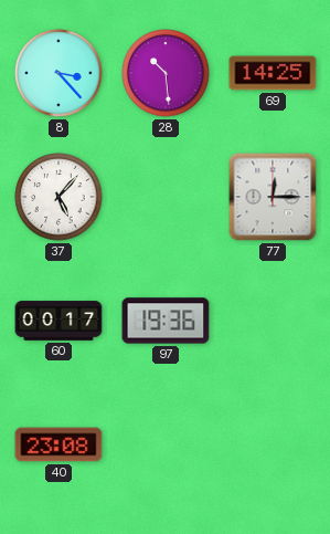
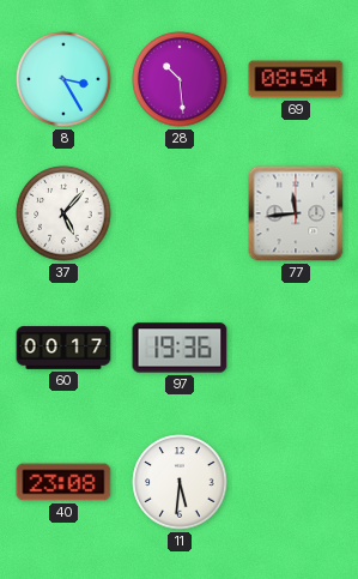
8: 3:23 -> 3:25
69: 14:25 -> 08:54
77: 12:15 -> 11:44
11: none -> 5:31
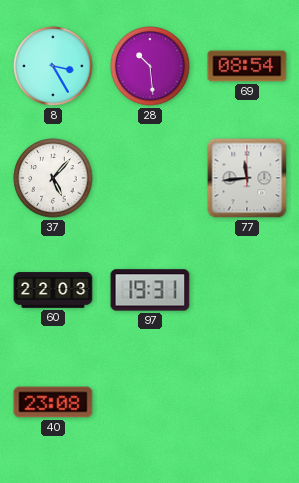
60: 00:17 -> 22:03
97: 19:36 -> 19:31
11: 5:31 -> none
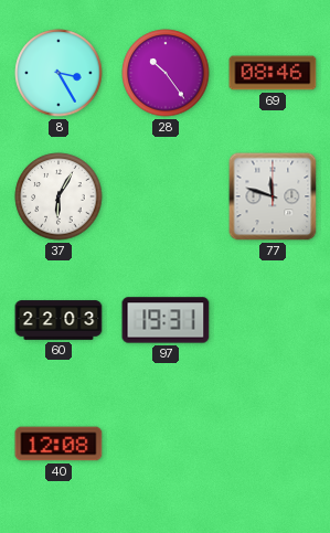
28: 10:29 -> 10:24
69: 08:54 -> 08:46
37: 5:07 -> 6:05
77: 11:44 -> 11:48
40: 23:08 -> 12:08
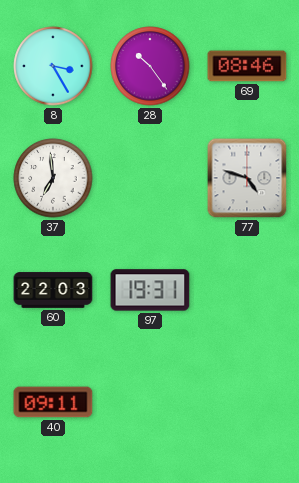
37: 6:05 -> 6:59
77: 11:48 -> 4:48
40: 12:08 -> 09:11
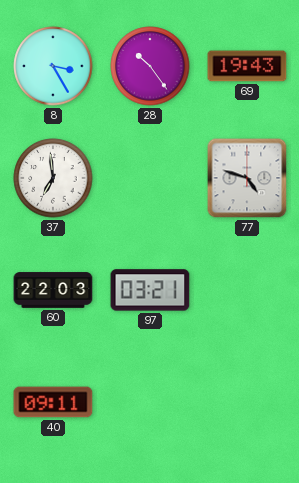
69: 08:46 -> 19:43
97: 19:31 -> 03:21
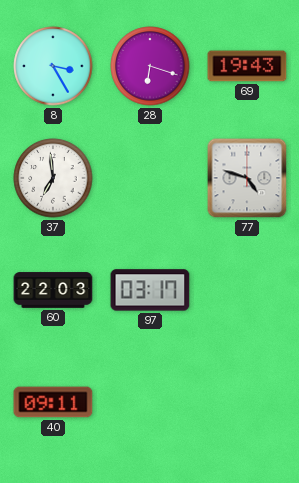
28: 10:24 -> 6:18
97: 03:21 -> 03:17
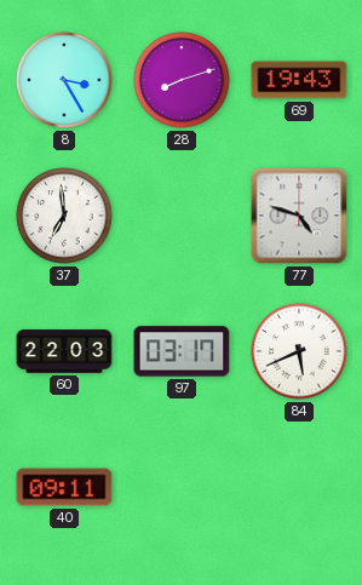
28: 6:18 -> 8:12
84: none -> 5:41
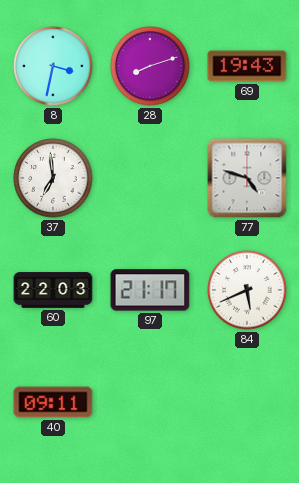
8: 3:25 -> 3:32
97: 03:17 -> 21:17
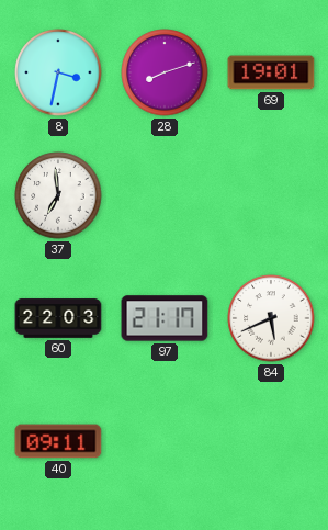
69: 19:43 -> 19:01
77: 4:48 -> none
